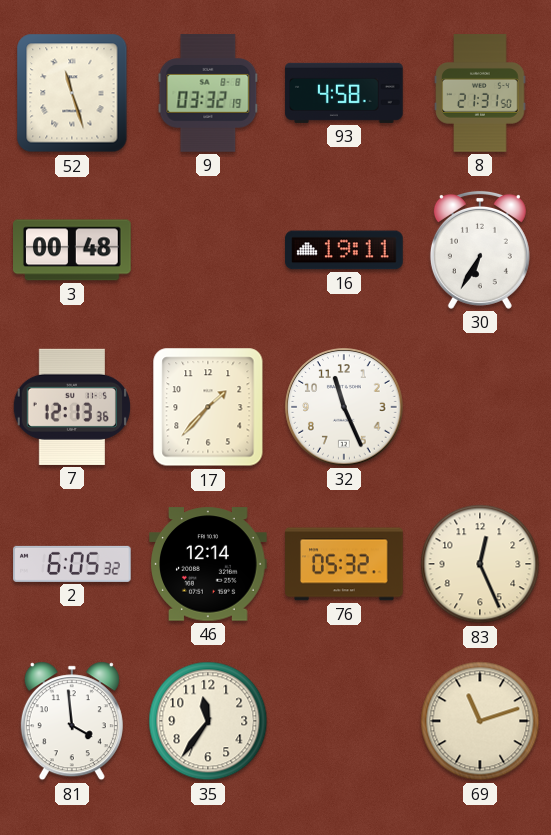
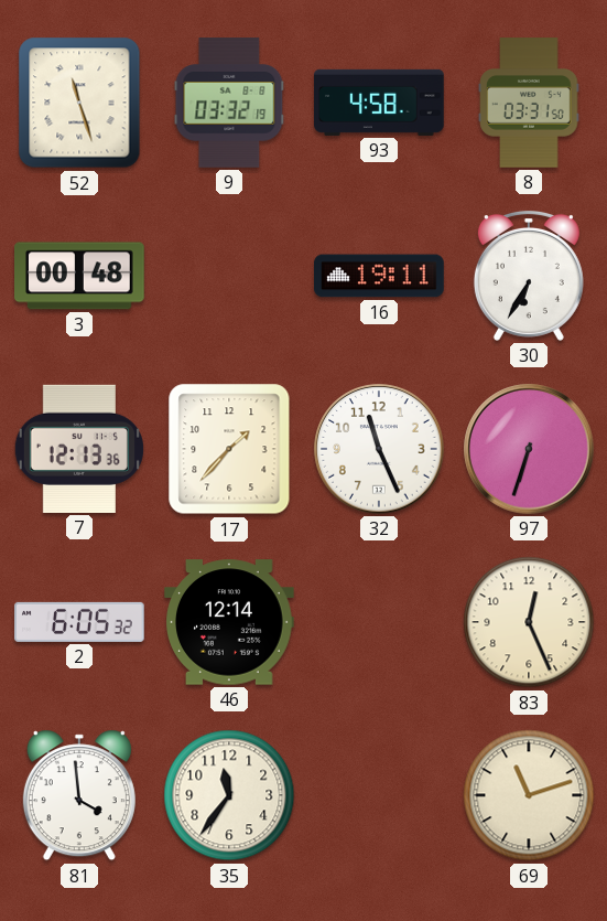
8: 21:31 -> 03:31
97: none -> 6:33
76: 05:32 -> none
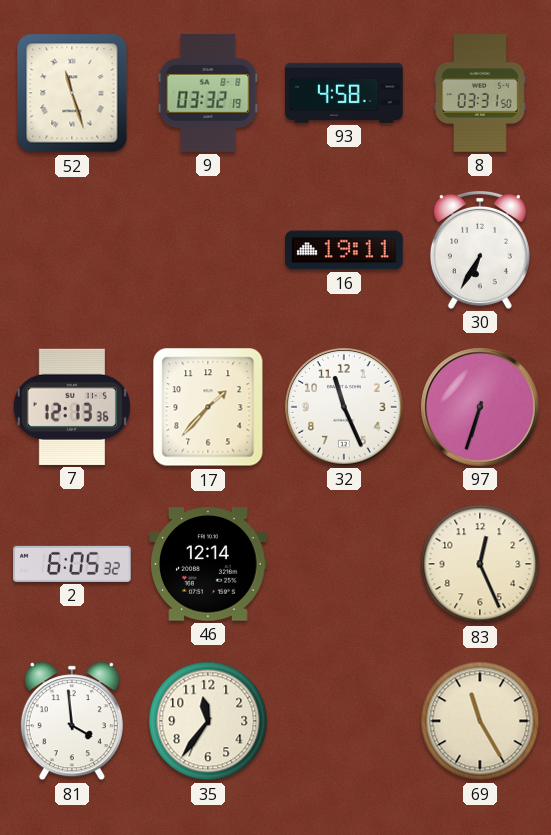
3: 00:48 -> none
69: 11:12 -> 11:25
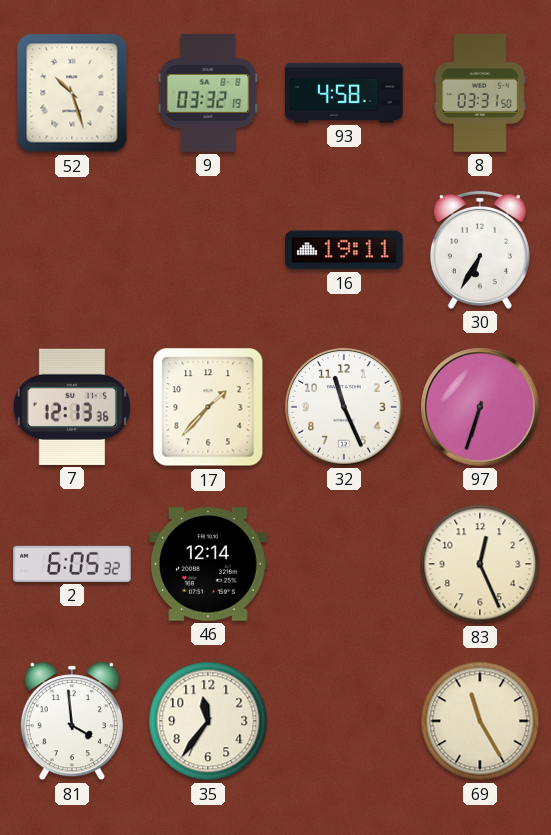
52: 11:27 -> 10:27
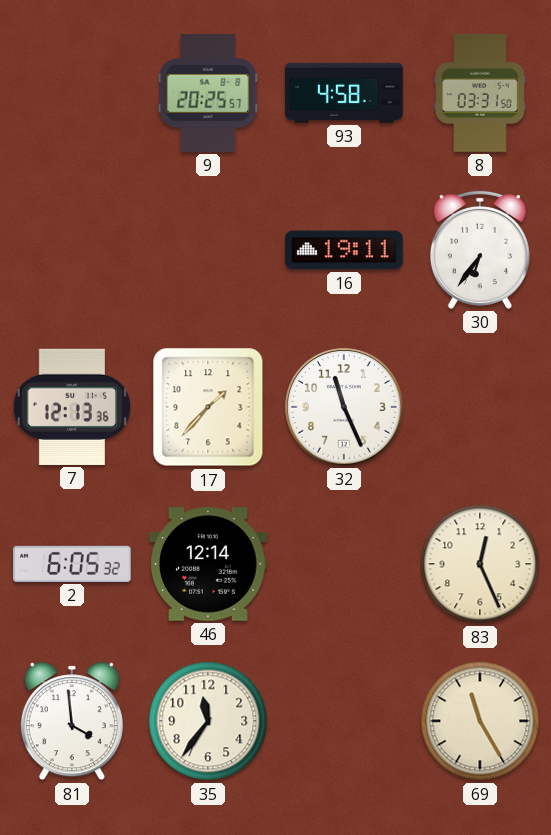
52: 10:27 -> none
9: 03:32 -> 20:25
30: 6:35 -> 6:36
97: 6:33 -> none
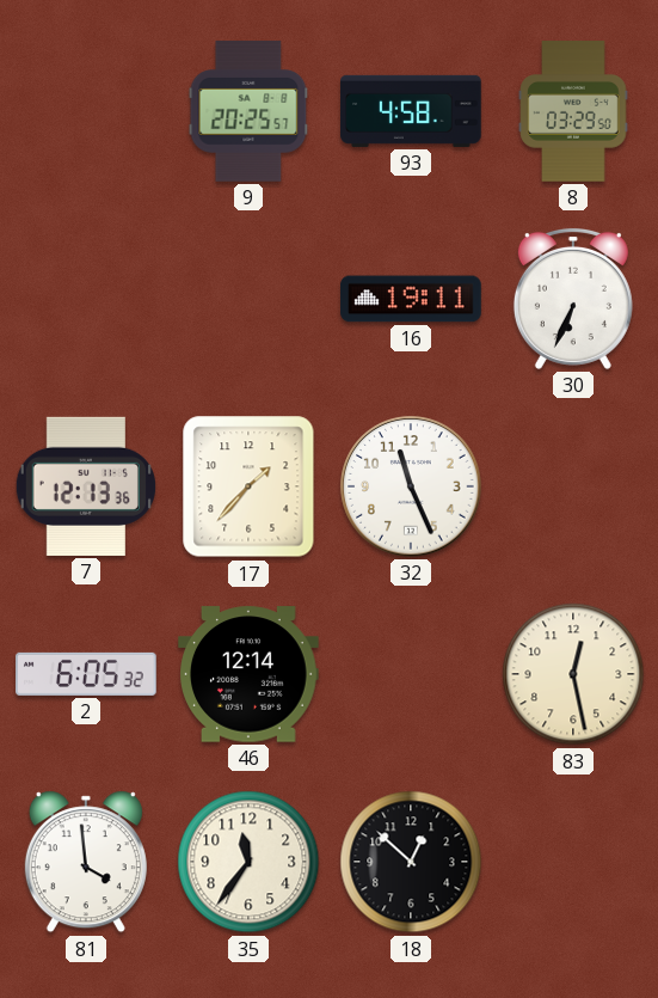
8: 03:31 -> 03:29
30: 6:36 -> 6:34
83: 12:26 -> 12:28
18: none -> 12:52
69: 11:25 -> none
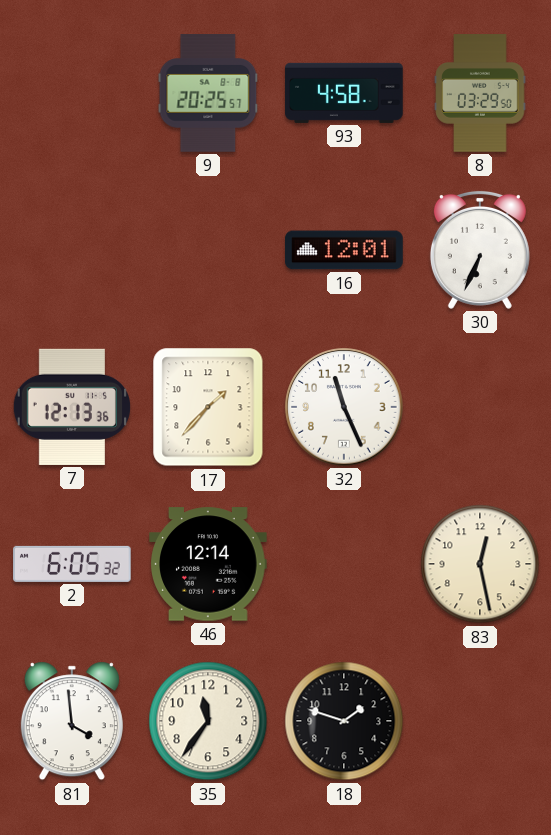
16: 19:11 -> 12:01
18: 12:52 -> 1:48
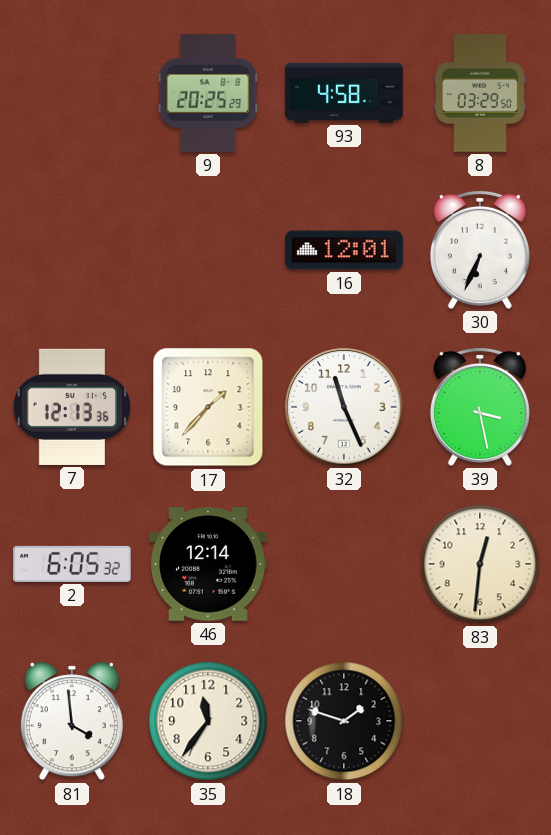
9: 20:25:57 -> 20:25:29
39: none -> 3:28
83: 12:28 -> 12:31
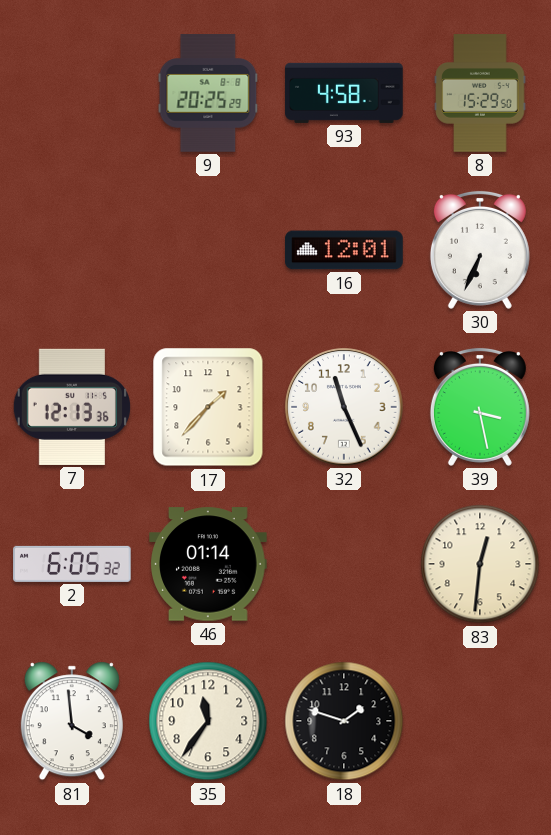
8: 03:29 -> 15:29
46: 12:14 -> 01:14
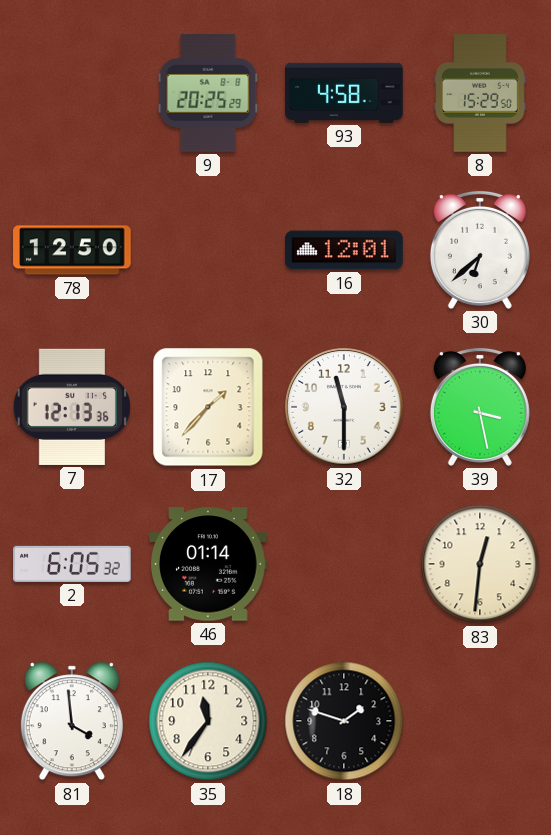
78: none -> 12:50
30: 6:34 -> 6:38
32: 11:26 -> 11:30
